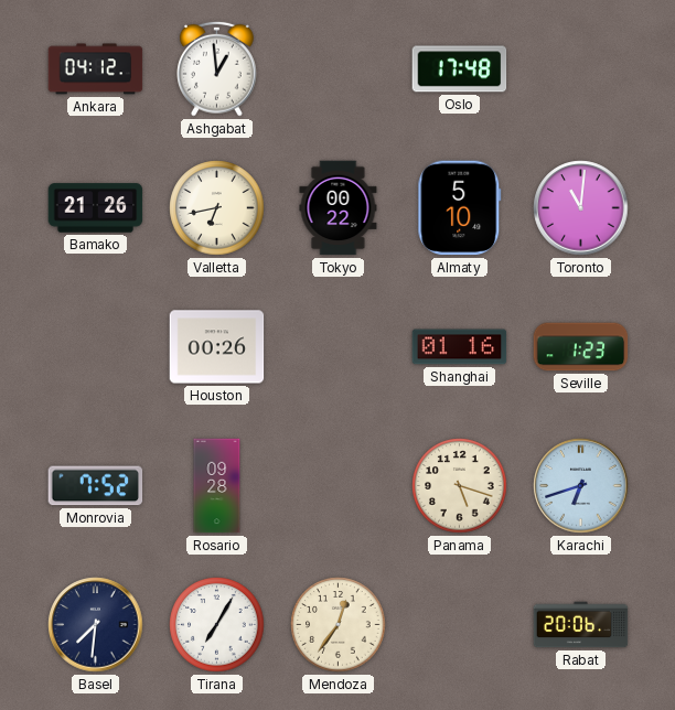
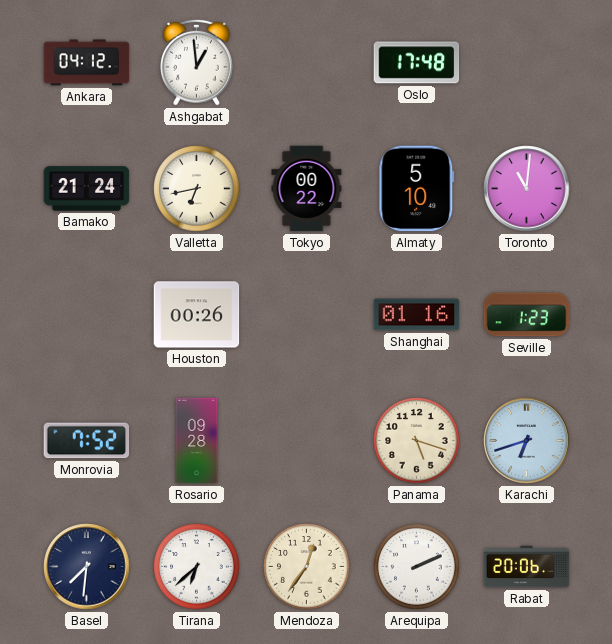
Bamako: 21:26 -> 21:24
Tirana: 7:05 -> 6:38
Arequipa: none -> 2:11
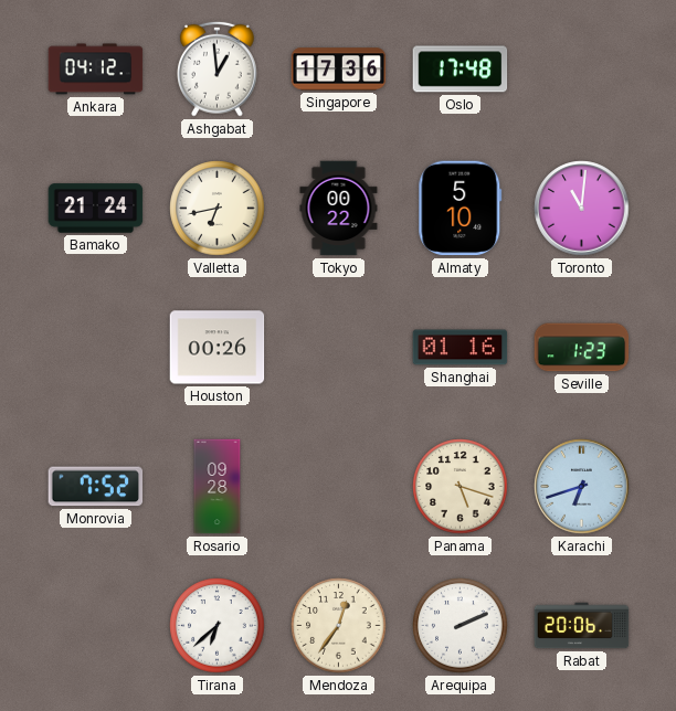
Singapore: none -> 17:36
Basel: 7:31 -> none
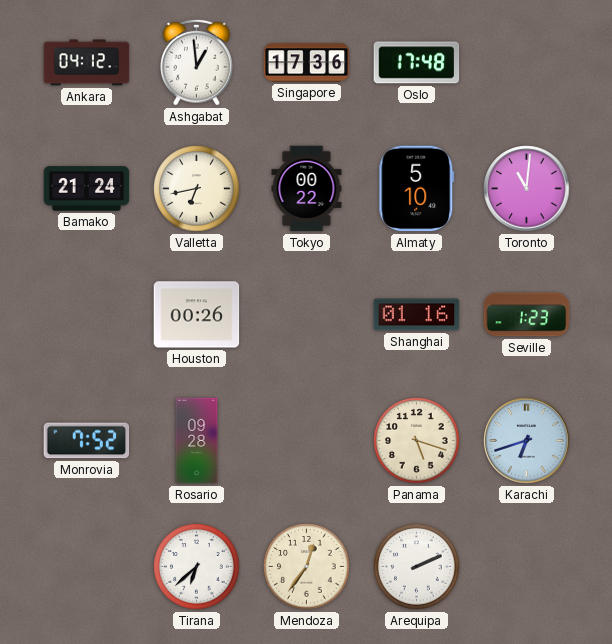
Rabat: 20:06 -> none
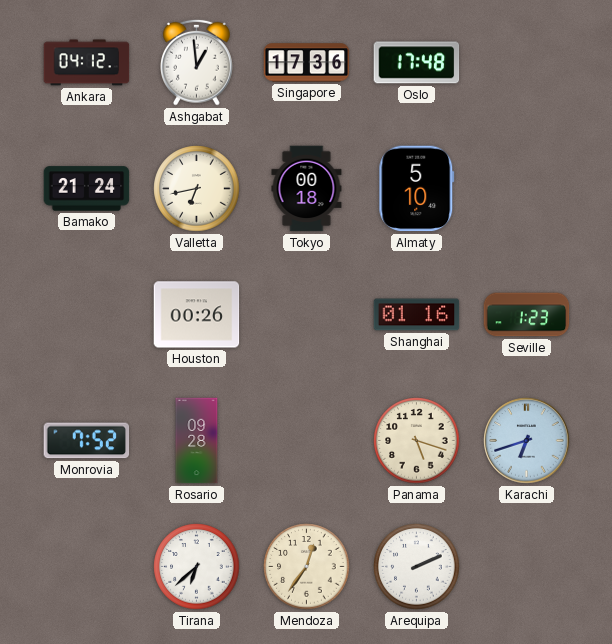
Tokyo: 00:22 -> 00:18
Toronto: 11:01 -> none
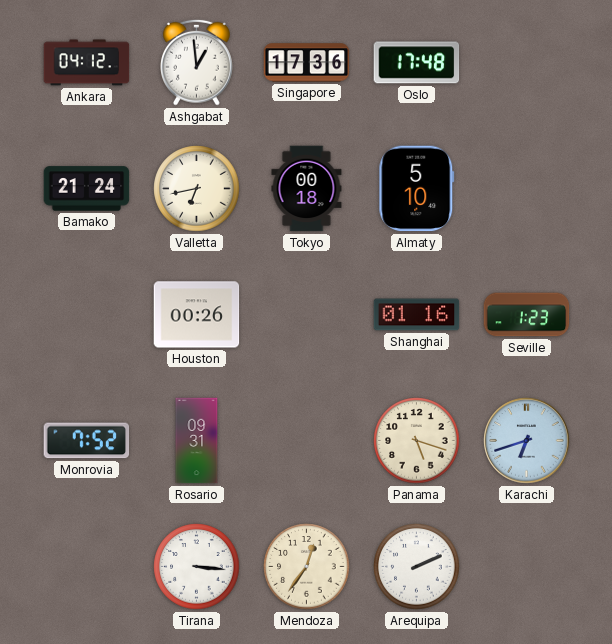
Rosario: 09:28 -> 09:31
Tirana: 6:38 -> 3:16
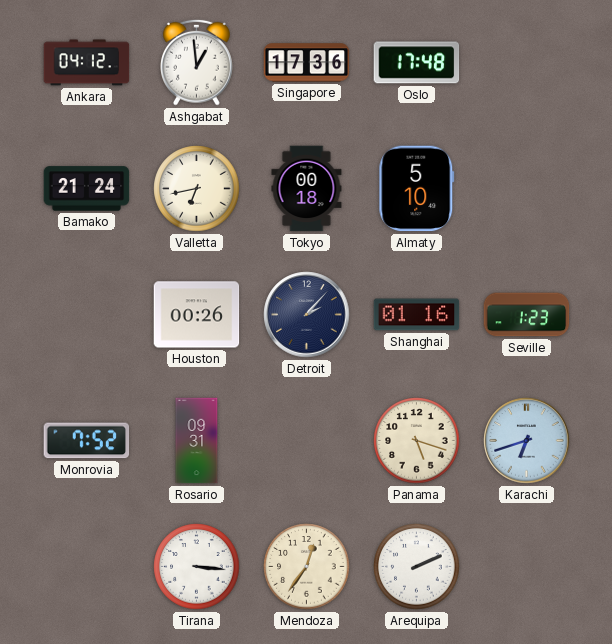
Detroit: none -> 2:07
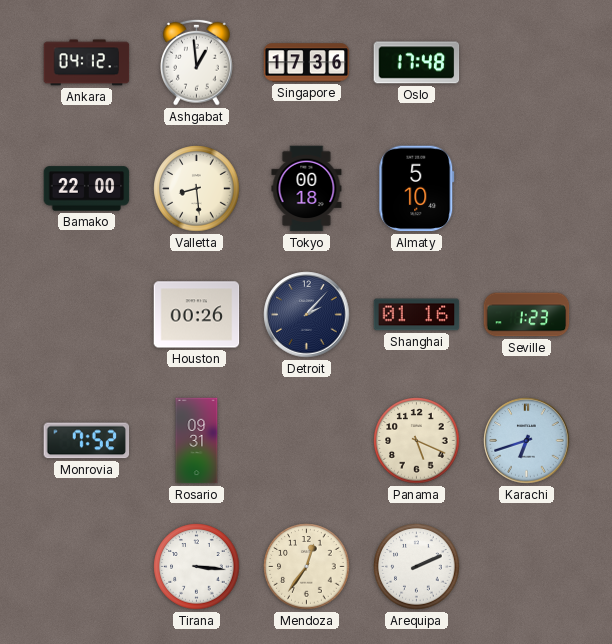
Bamako: 21:24 -> 22:00
Valletta: 6:43 -> 8:29
Panama: 5:18 -> 5:19
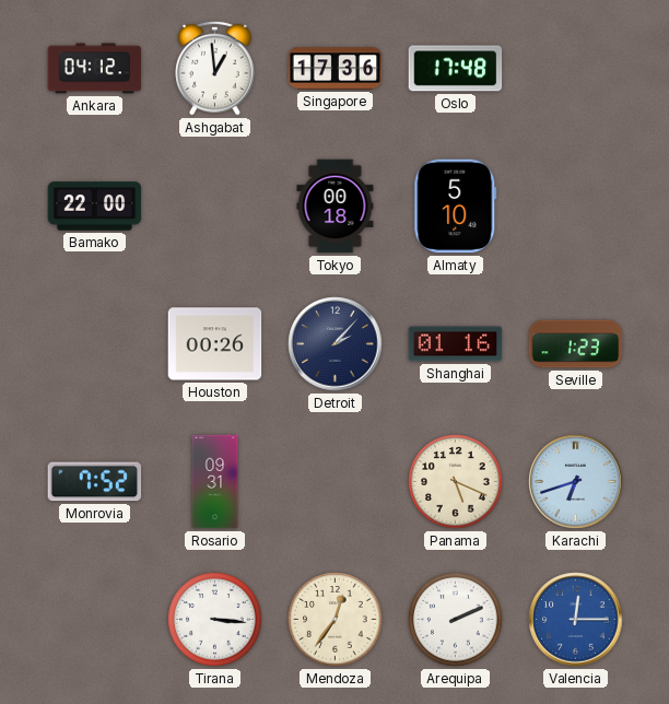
Valletta: 8:29 -> none
Valencia: none -> 12:15
